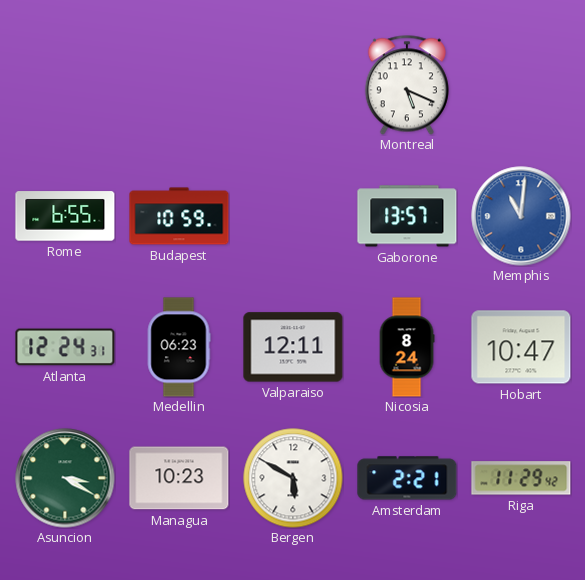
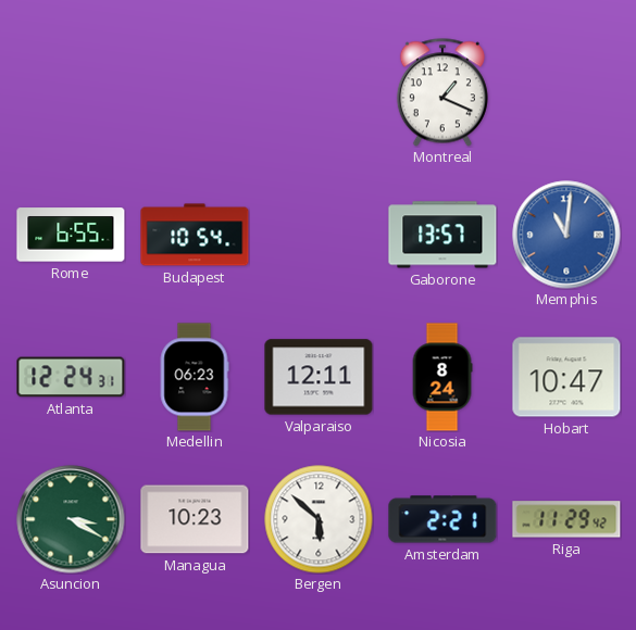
Montreal: 5:19 -> 1:19
Budapest: 10:59 -> 10:54
Bergen: 5:50 -> 5:52
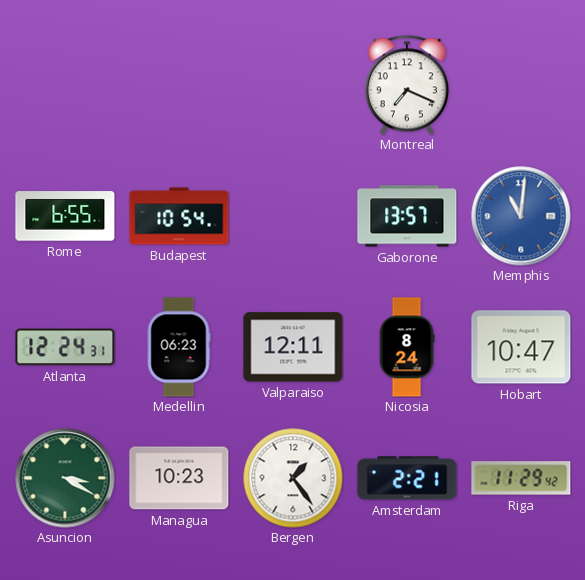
Montreal: 1:19 -> 7:19
Bergen: 5:52 -> 1:24
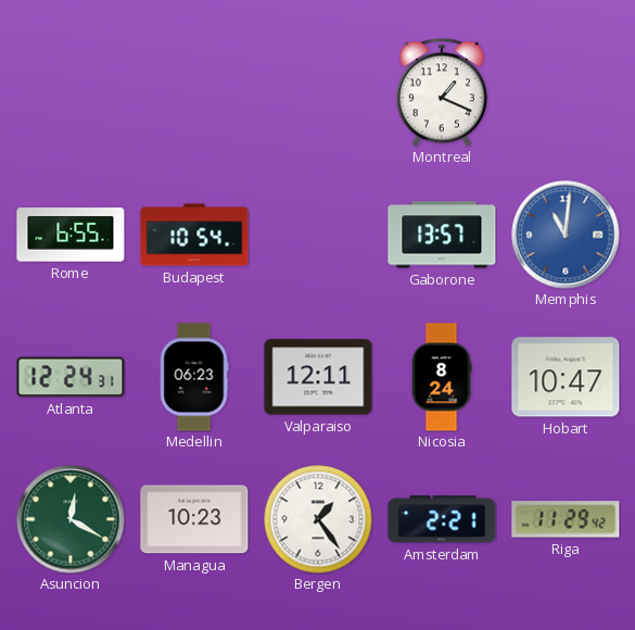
Montreal: 7:19 -> 1:19
Asuncion: 3:20 -> 12:20
